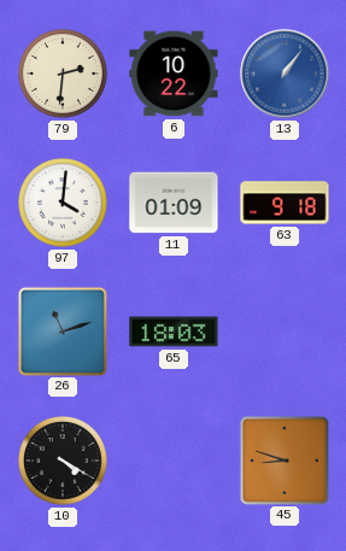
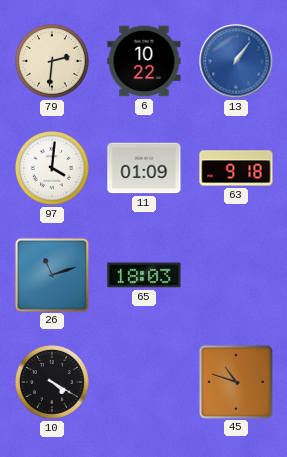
45: 8:48 -> 10:48
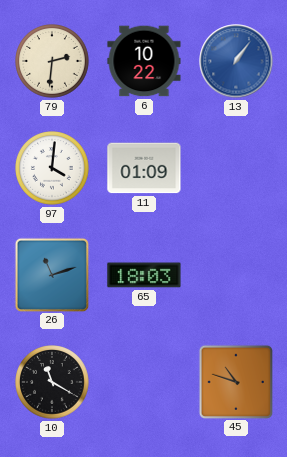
63: 9:18 -> none
10: 4:20 -> 11:20
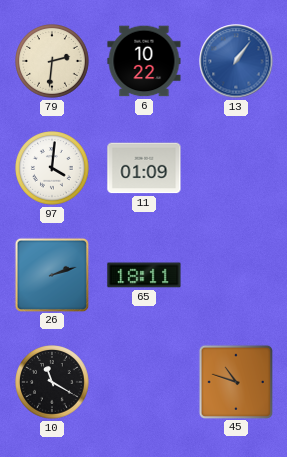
26: 11:12 -> 2:12
65: 18:03 -> 18:11
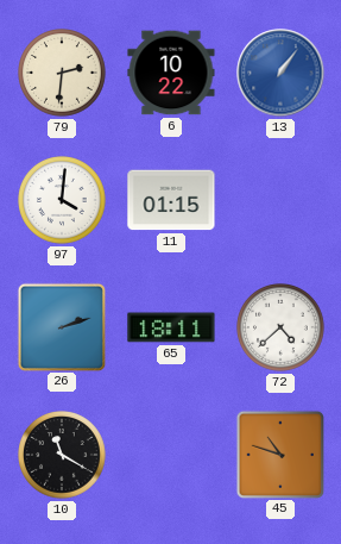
11: 01:09 -> 01:15
72: none -> 4:38
